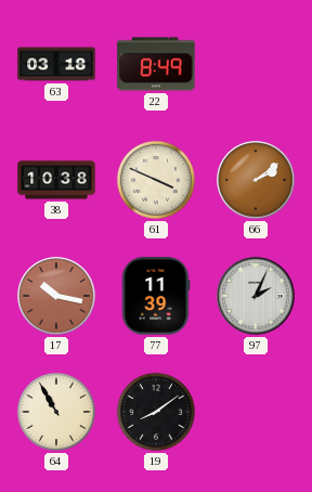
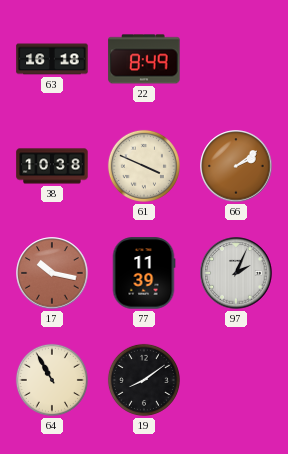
63: 03:18 -> 16:18
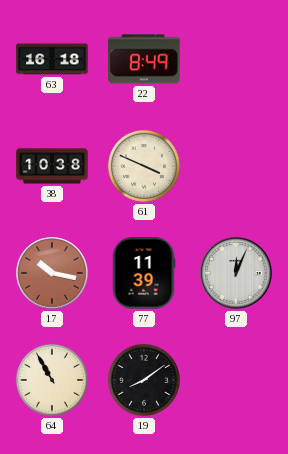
66: 2:09 -> none
97: 2:04 -> 12:04
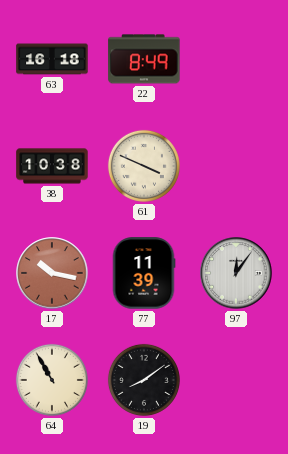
97: 12:04 -> 12:06
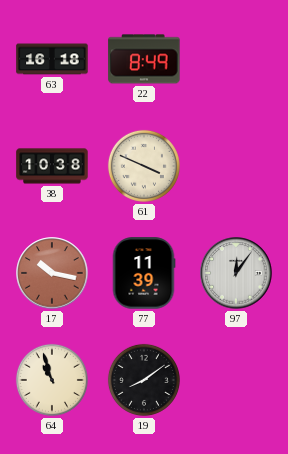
64: 10:55 -> 10:57
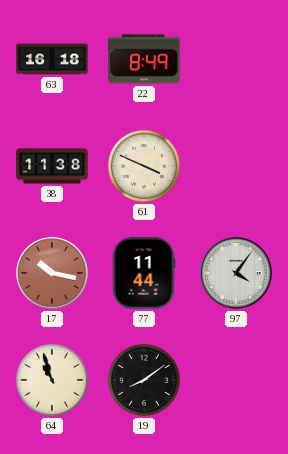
38: 10:38 -> 11:38
77: 11:39 -> 11:44
97: 12:06 -> 4:06
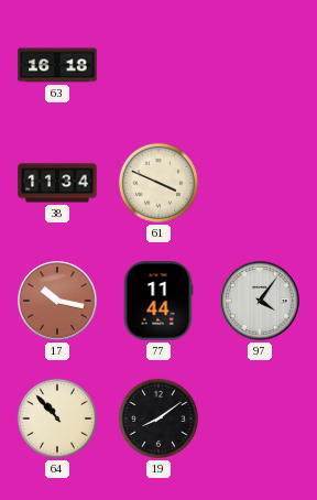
22: 8:49 -> none
38: 11:38 -> 11:34
64: 10:57 -> 10:53
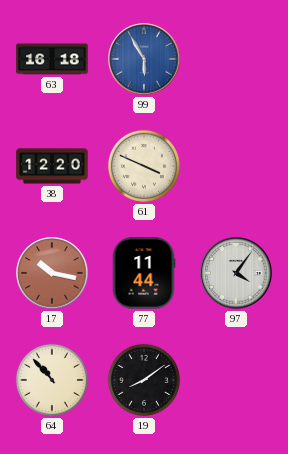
99: none -> 5:55
38: 11:34 -> 12:20
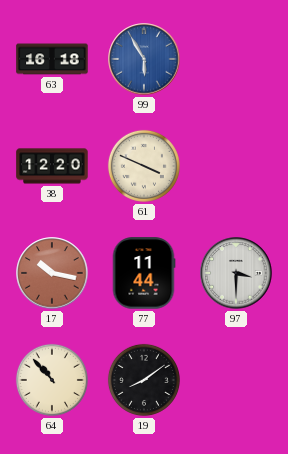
97: 4:06 -> 3:30
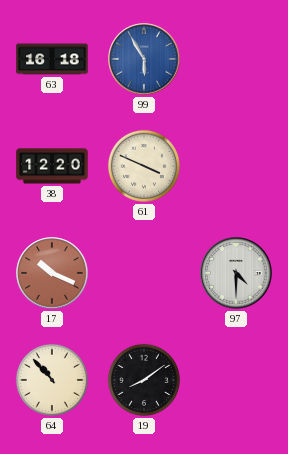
17: 10:17 -> 10:19
77: 11:44 -> none
97: 3:30 -> 4:30
